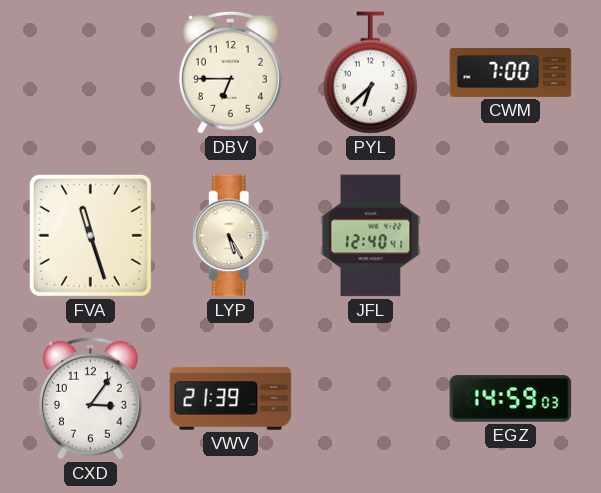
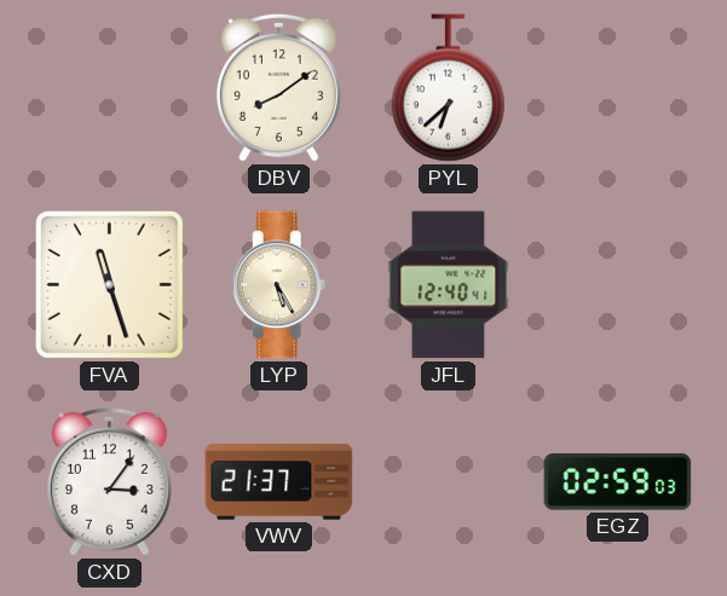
DBV: 6:45 -> 8:09
CWM: 7:00 -> none
VWV: 21:39 -> 21:37
EGZ: 14:59 -> 02:59
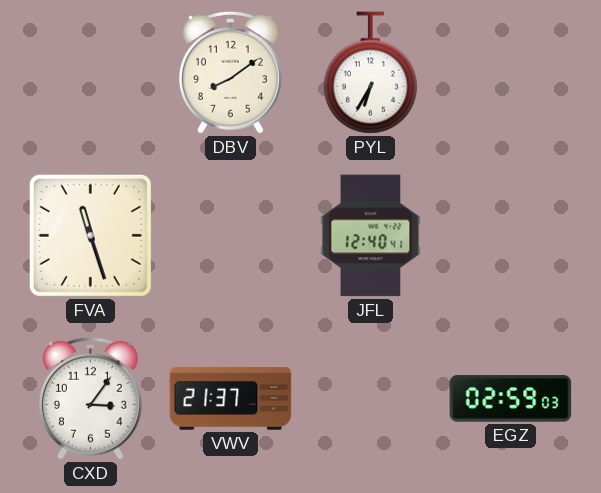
PYL: 6:38 -> 6:35
LYP: 5:25 -> none
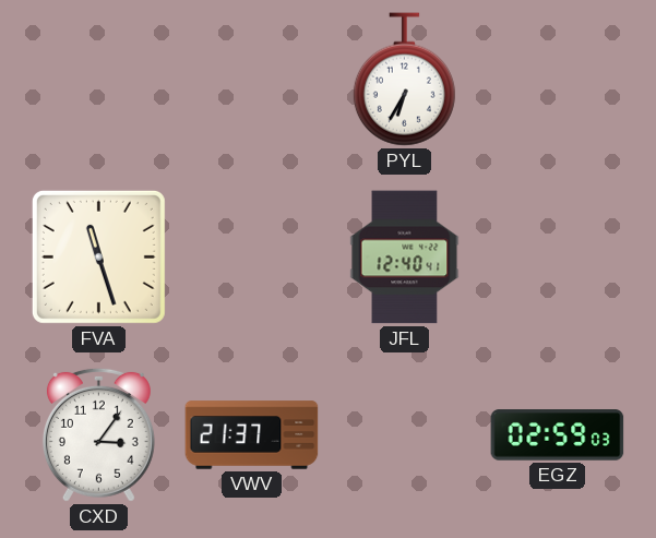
DBV: 8:09 -> none
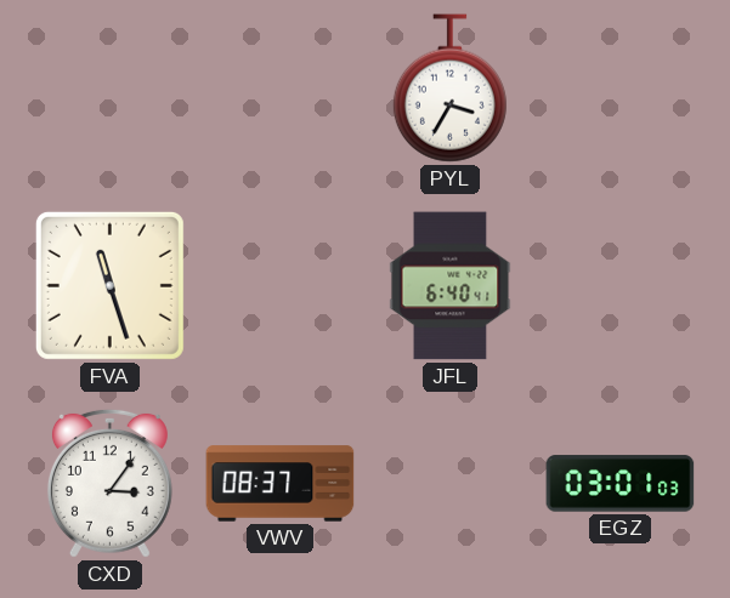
PYL: 6:35 -> 3:35
JFL: 12:40 -> 6:40
VWV: 21:37 -> 08:37
EGZ: 02:59 -> 03:01
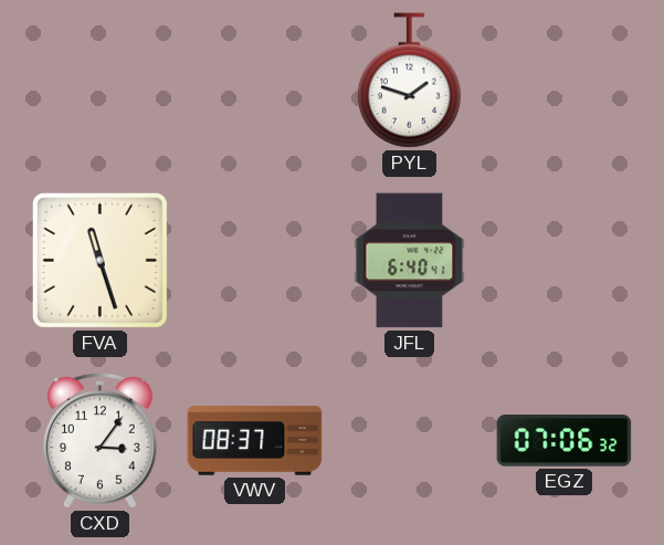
PYL: 3:35 -> 1:48
EGZ: 03:01 -> 07:06
